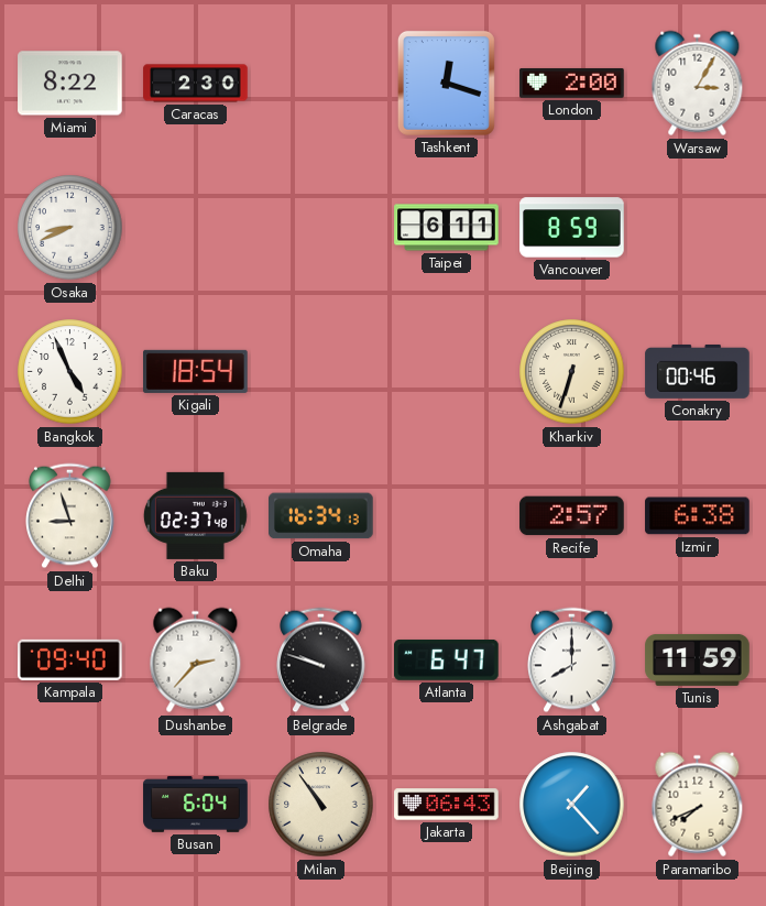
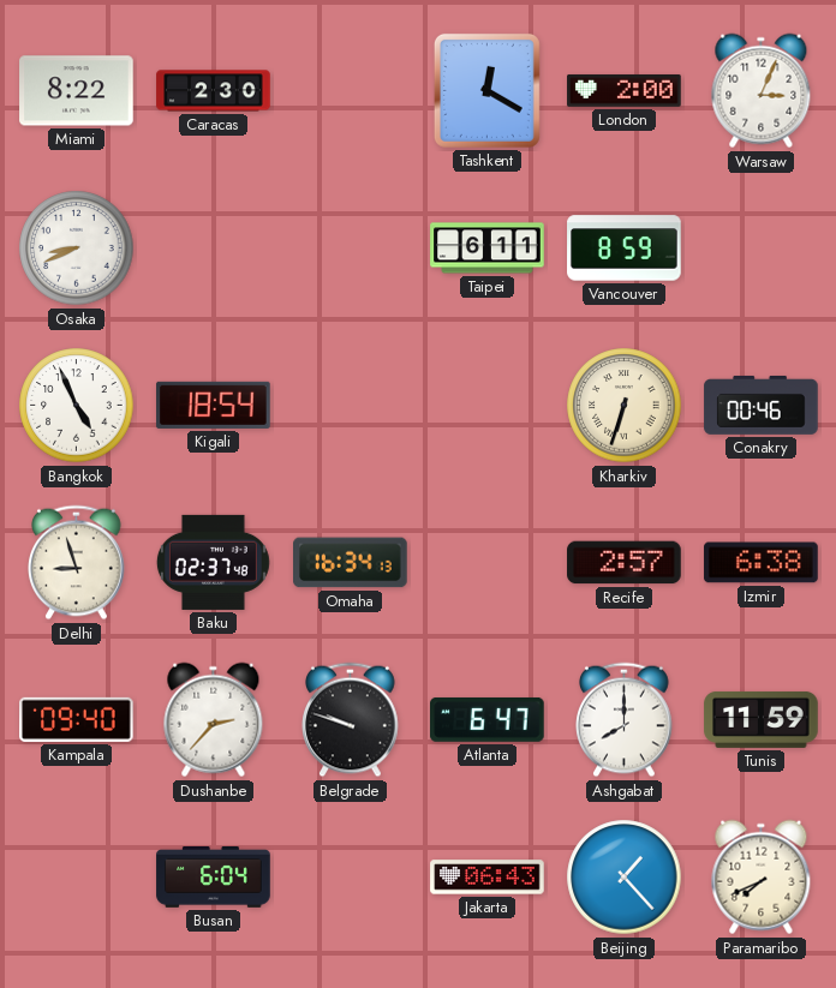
Tashkent: 12:18 -> 12:20
Warsaw: 3:05 -> 3:04
Milan: 10:54 -> none
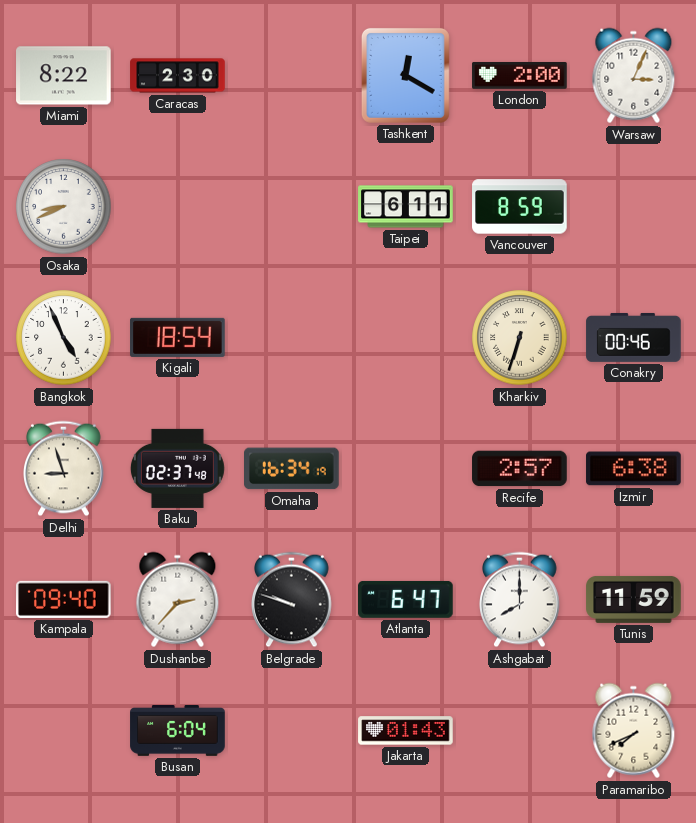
Omaha: 16:34:13 -> 16:34:19
Jakarta: 06:43 -> 01:43
Beijing: 1:23 -> none
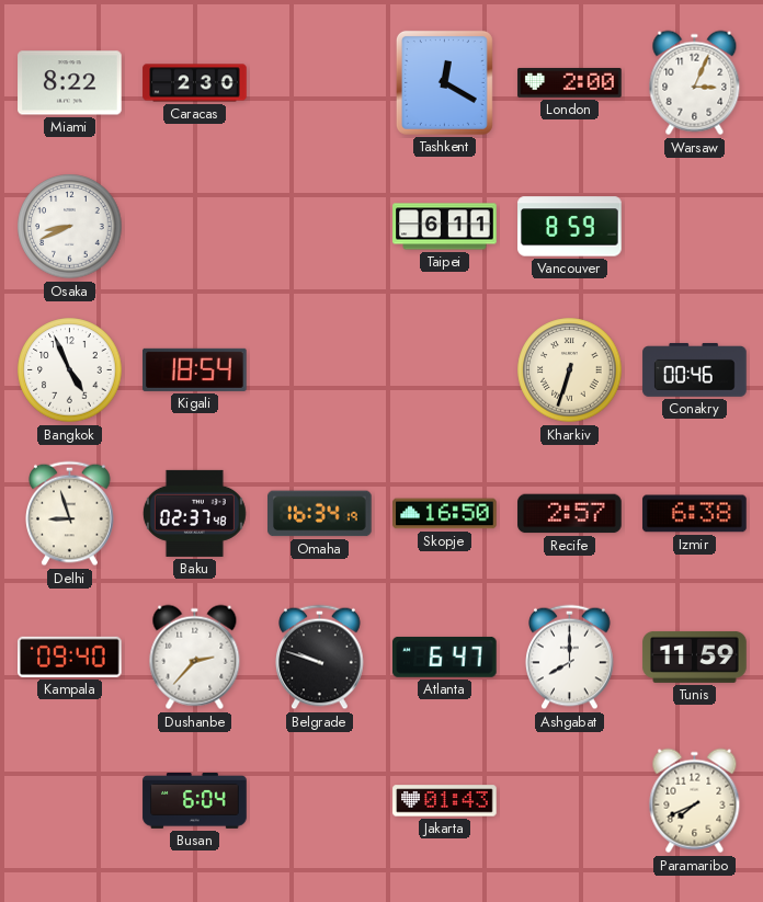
Skopje: none -> 16:50
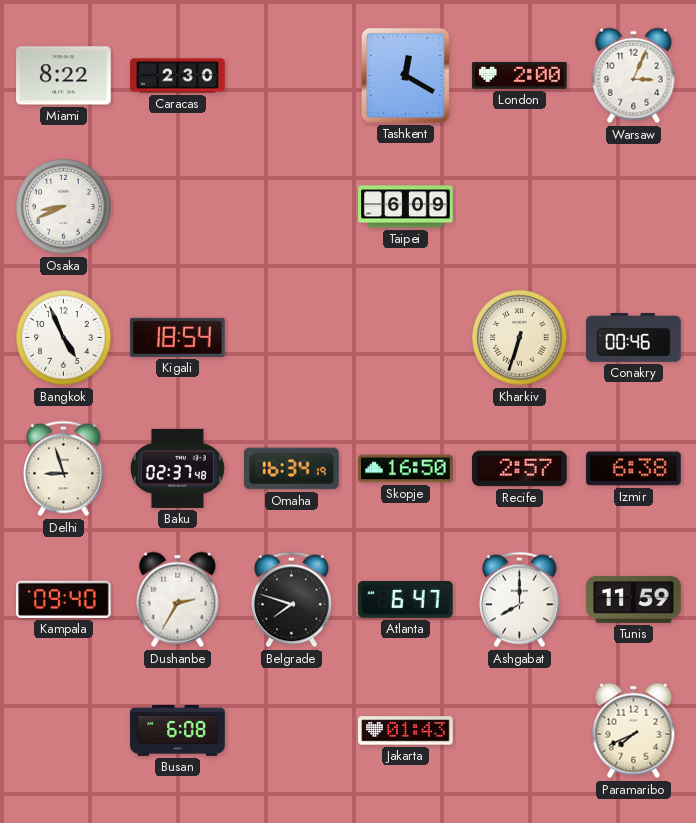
Taipei: 6:11 -> 6:09
Vancouver: 8:59 -> none
Dushanbe: 2:37 -> 2:35
Belgrade: 9:48 -> 7:48
Busan: 6:04 -> 6:08
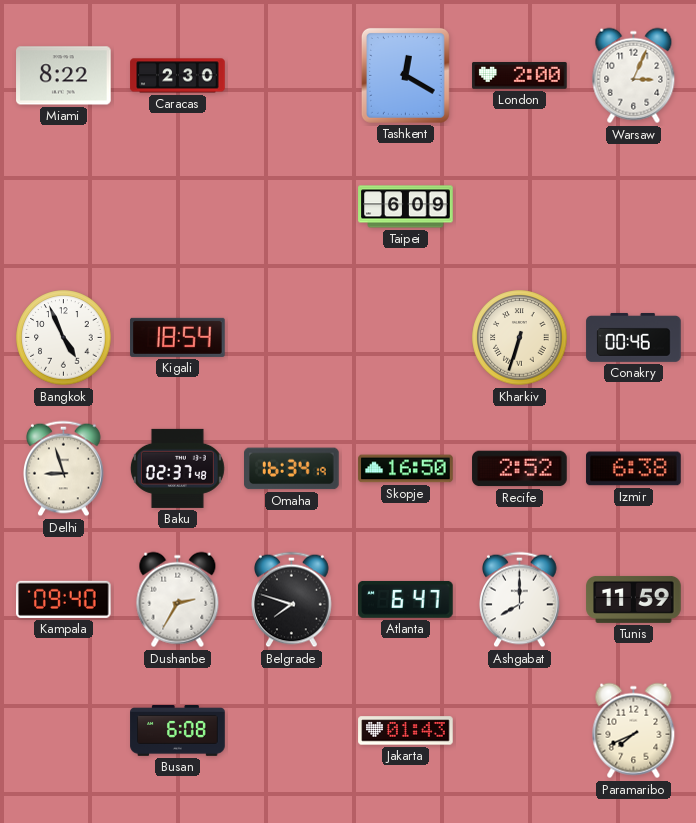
Osaka: 8:41 -> none
Recife: 2:57 -> 2:52
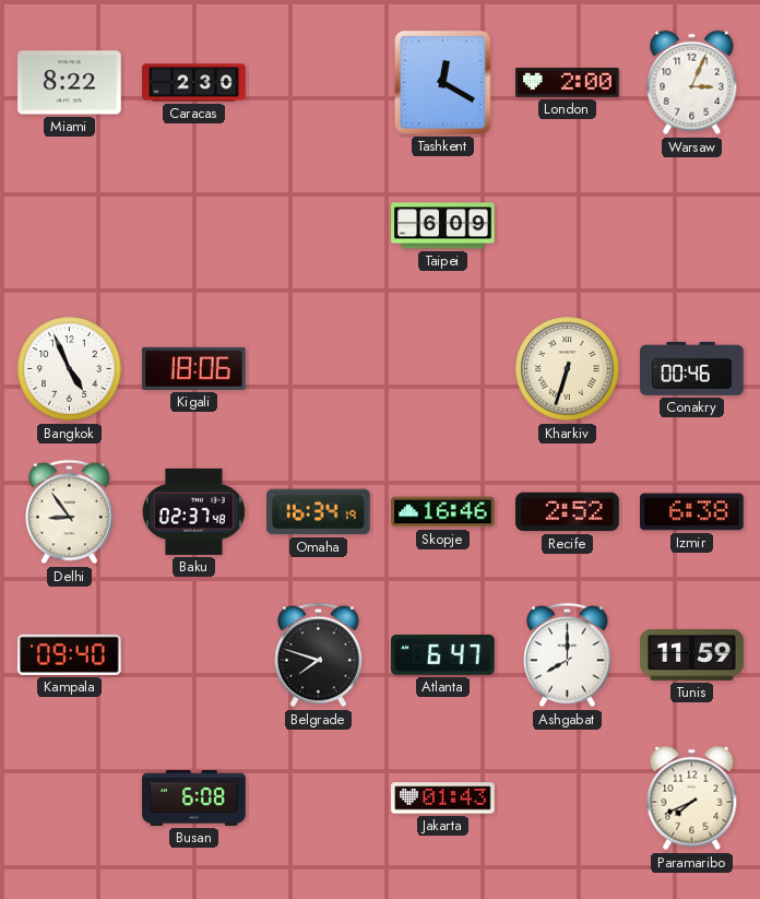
Kigali: 18:54 -> 18:06
Delhi: 8:57 -> 8:54
Skopje: 16:50 -> 16:46
Dushanbe: 2:35 -> none
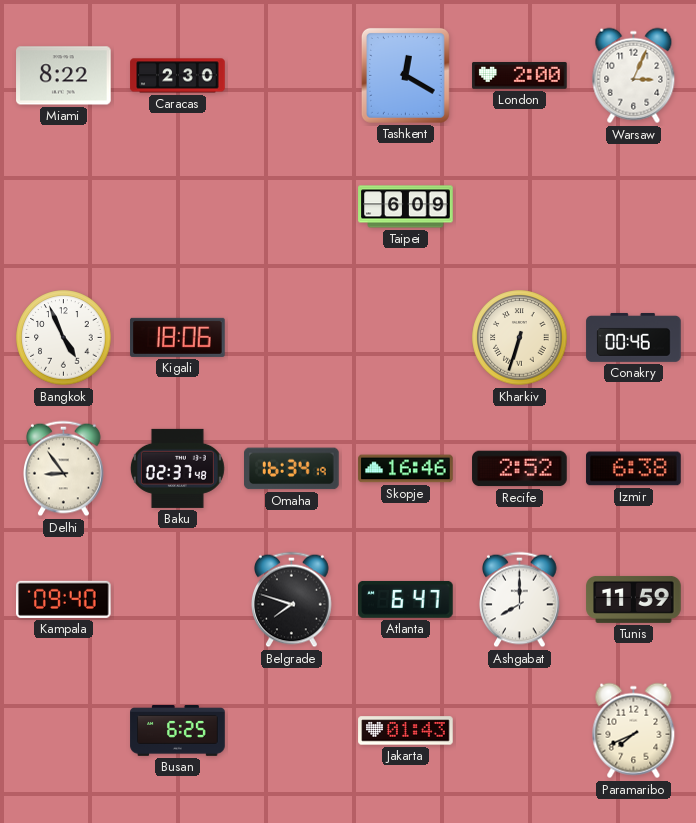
Busan: 6:08 -> 6:25
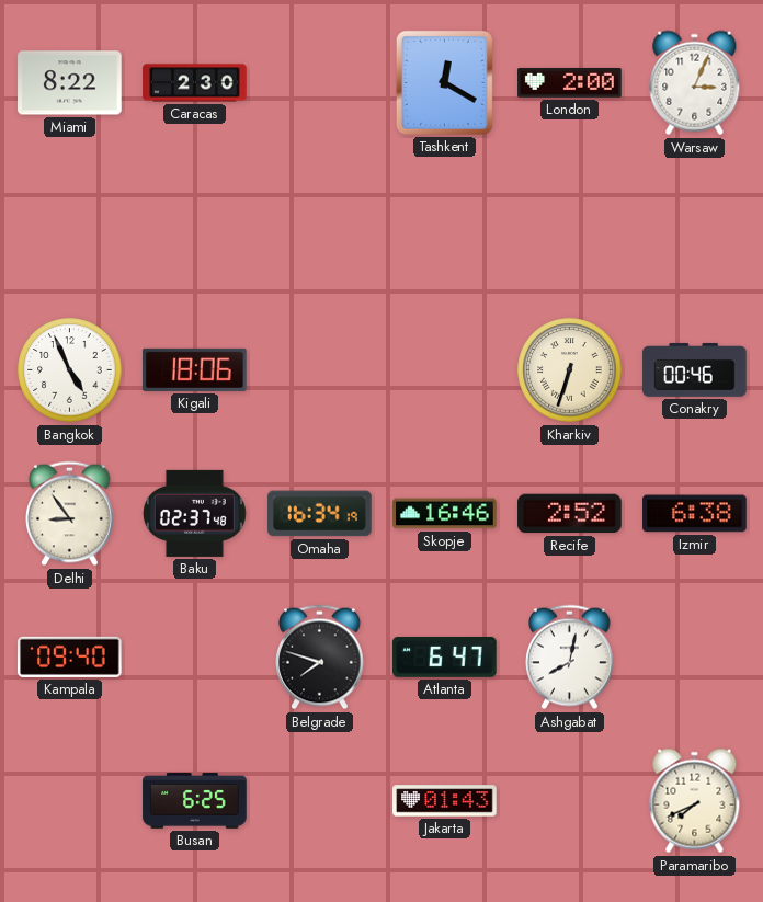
Taipei: 6:09 -> none
Ashgabat: 8:00 -> 8:02
Tunis: 11:59 -> none
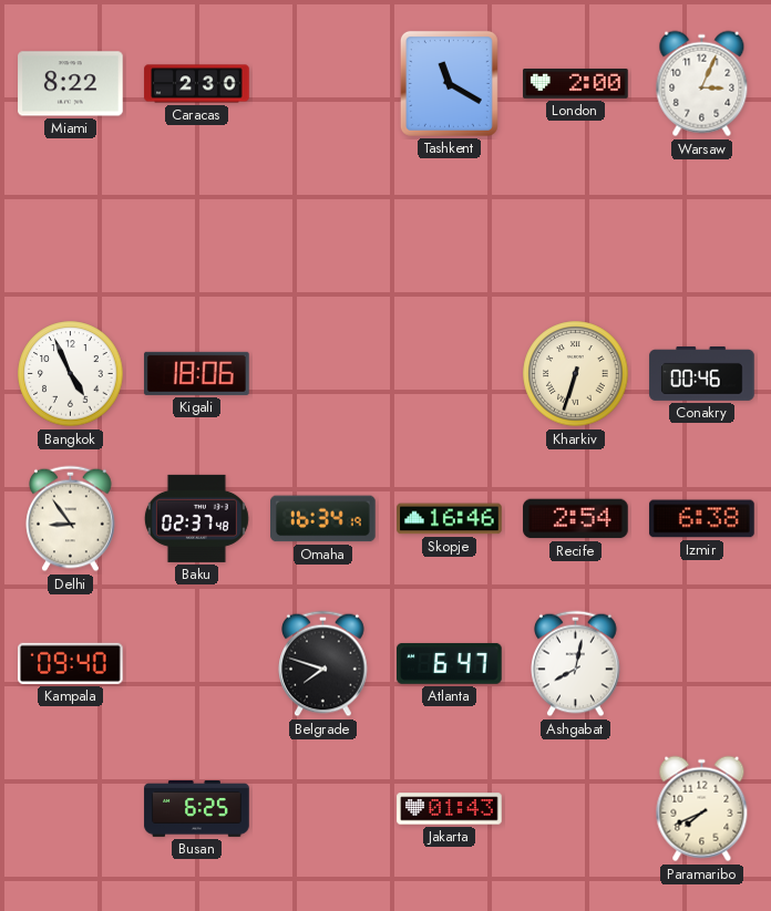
Tashkent: 12:20 -> 11:20
Recife: 2:52 -> 2:54
